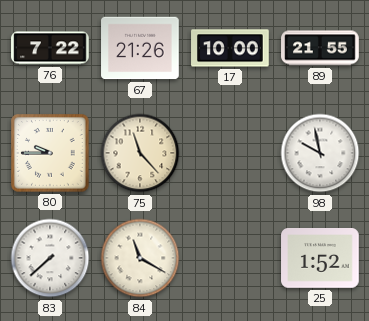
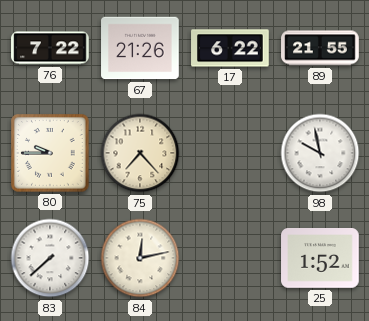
17: 10:00 -> 6:22
75: 11:23 -> 7:23
84: 11:20 -> 12:13
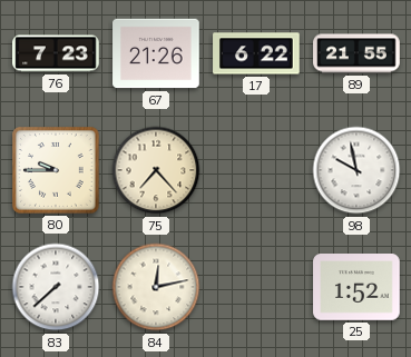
76: 7:22 -> 7:23
